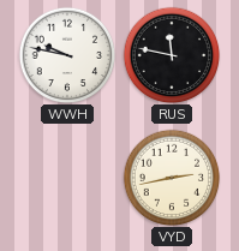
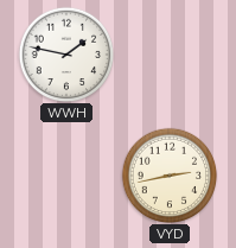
WWH: 9:47 -> 1:47
RUS: 11:47 -> none
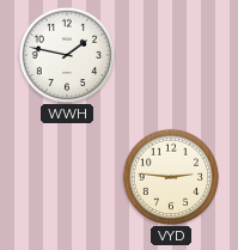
VYD: 2:43 -> 2:46
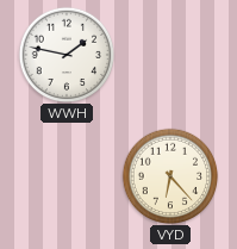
VYD: 2:46 -> 6:23
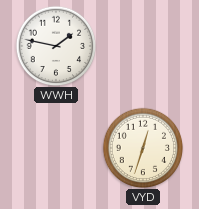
VYD: 6:23 -> 12:33
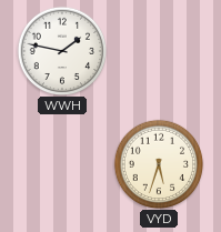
VYD: 12:33 -> 5:33
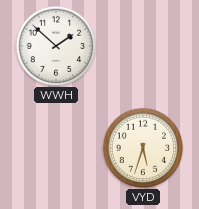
WWH: 1:47 -> 1:52
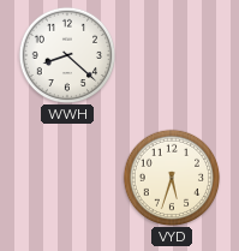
WWH: 1:52 -> 8:22
